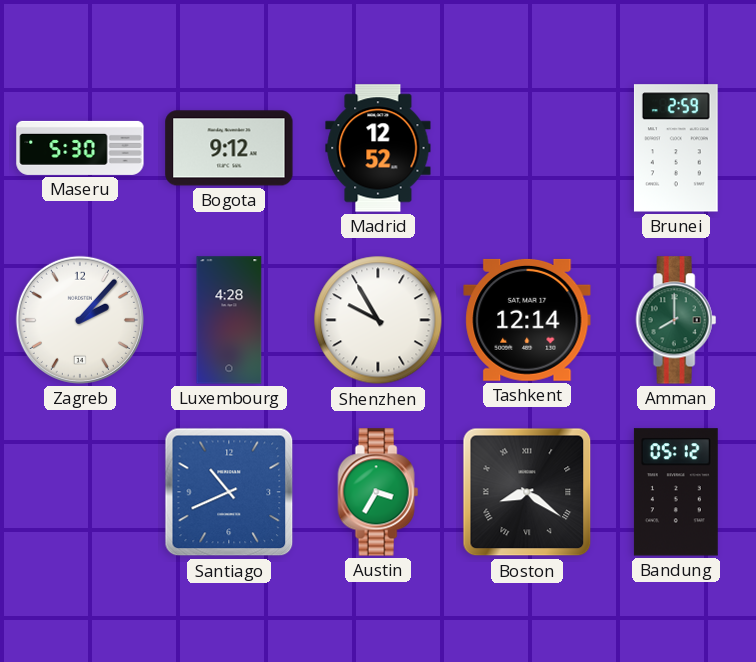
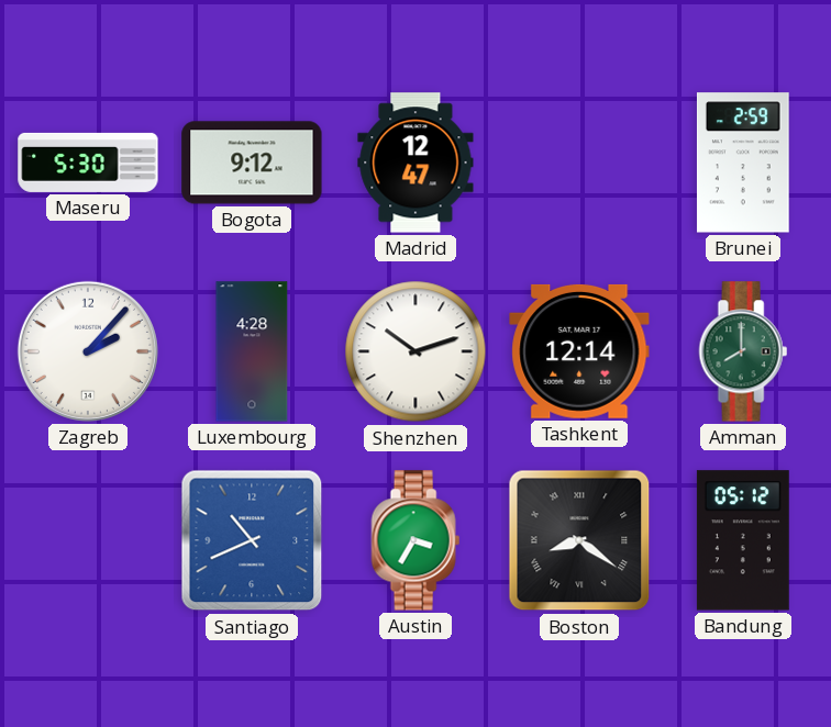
Madrid: 12:52 -> 12:47
Shenzhen: 9:55 -> 10:12
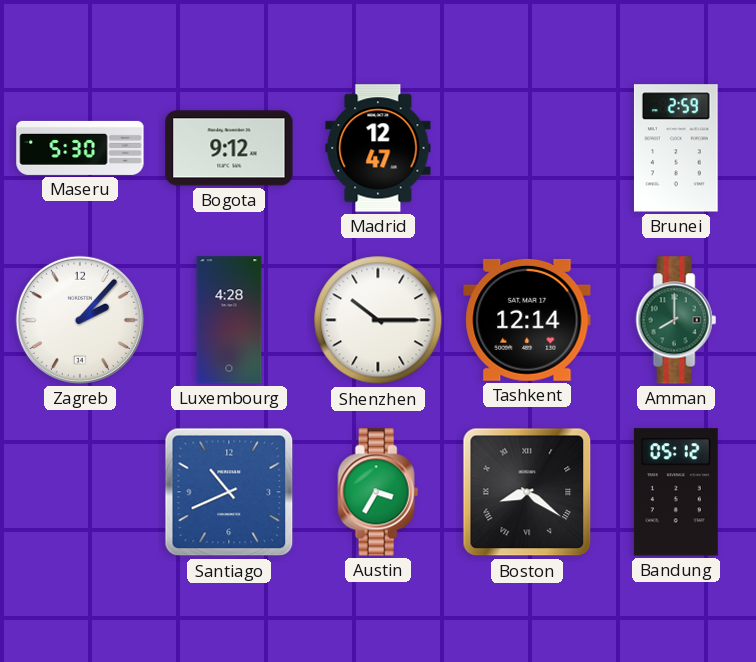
Shenzhen: 10:12 -> 10:15
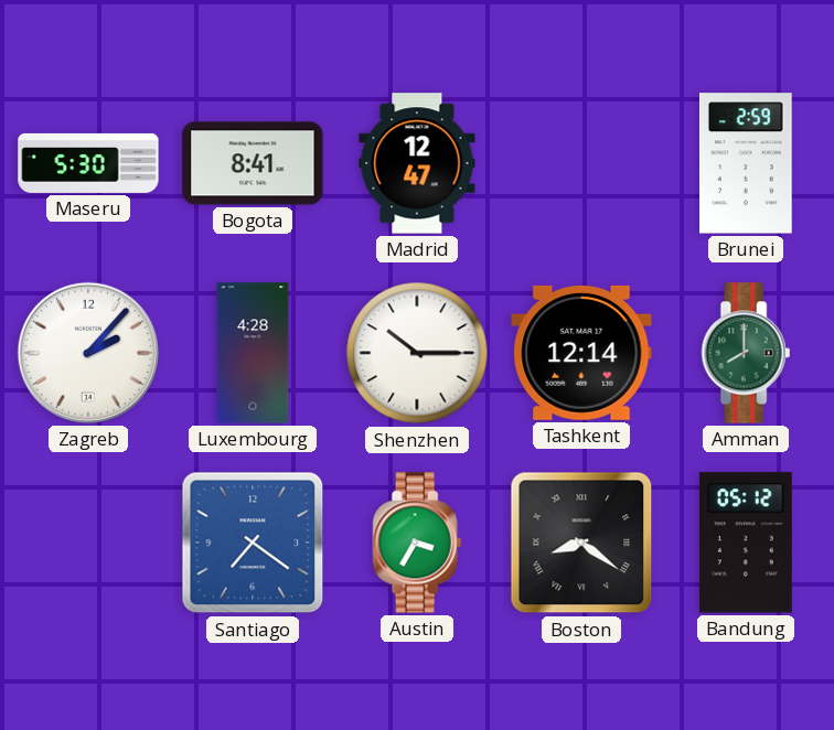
Bogota: 9:12 -> 8:41
Santiago: 10:41 -> 7:21
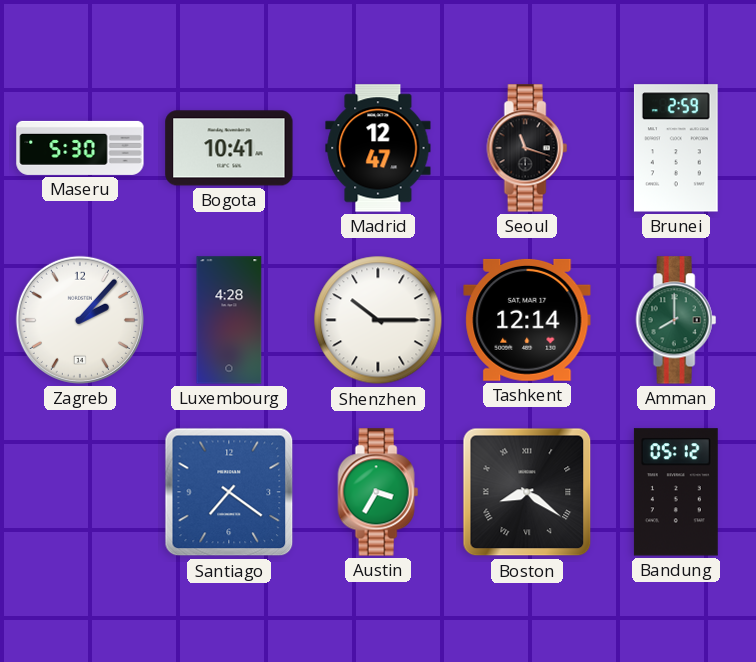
Bogota: 8:41 -> 10:41
Seoul: none -> 11:18
